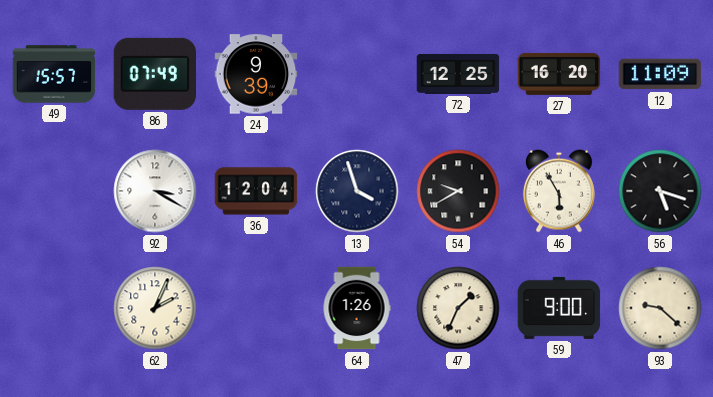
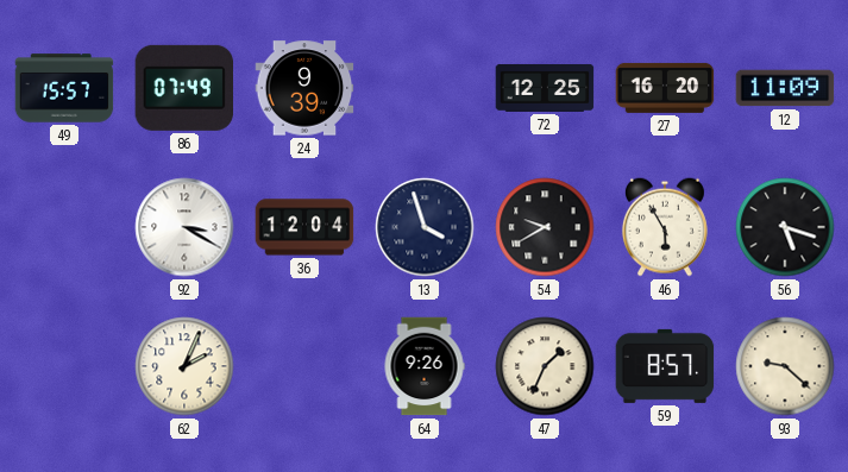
64: 1:26 -> 9:26
59: 9:00 -> 8:57
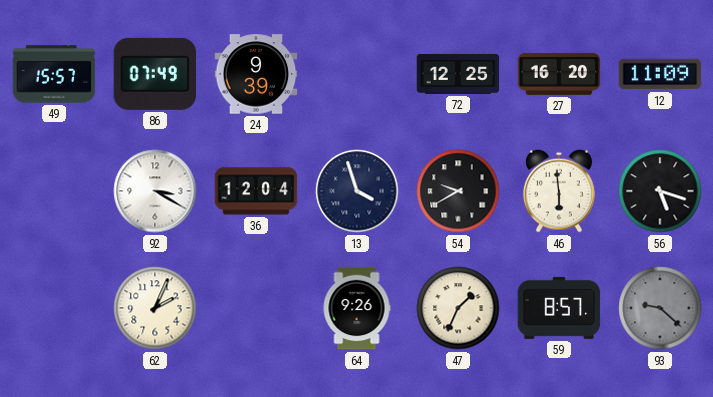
46: 5:55 -> 5:59
93 dial: cream -> grey
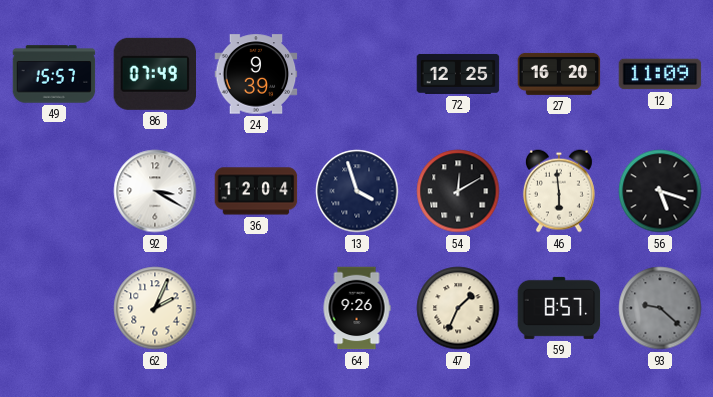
54: 9:40 -> 12:10
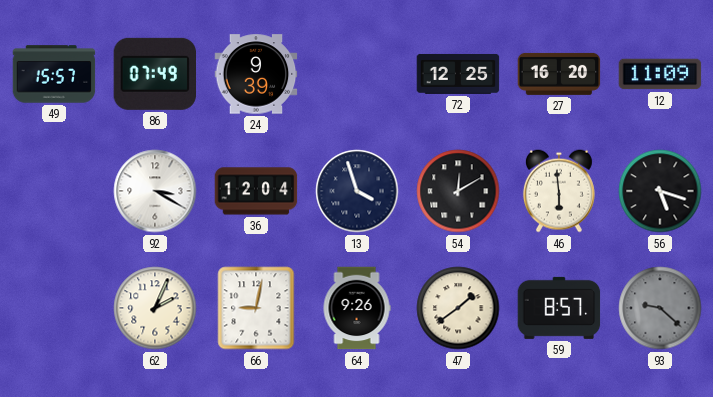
66: none -> 9:02
47: 1:34 -> 1:39
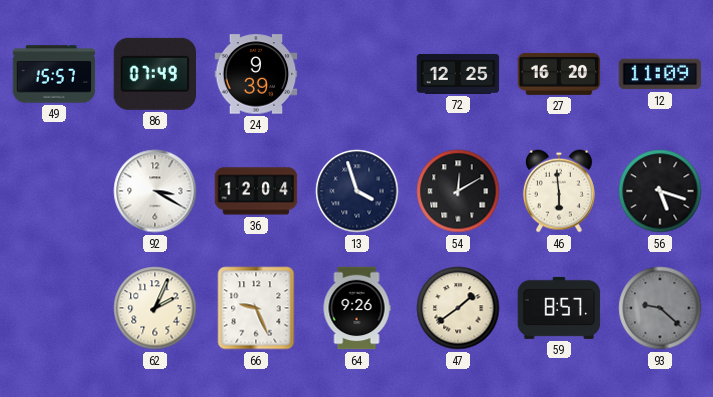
66: 9:02 -> 9:26
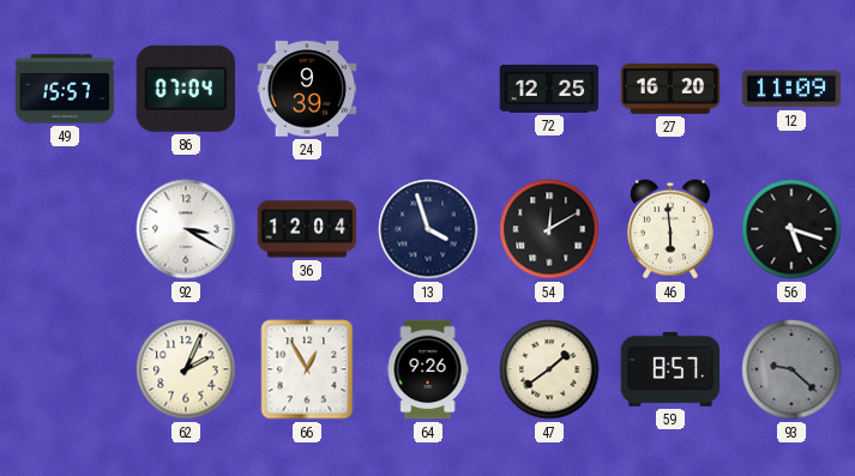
86: 07:49 -> 07:04
66: 9:26 -> 12:55
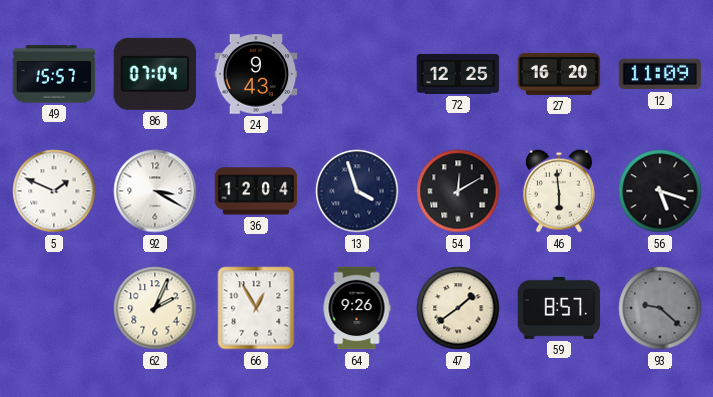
24: 9:39 -> 9:43
5: none -> 1:49
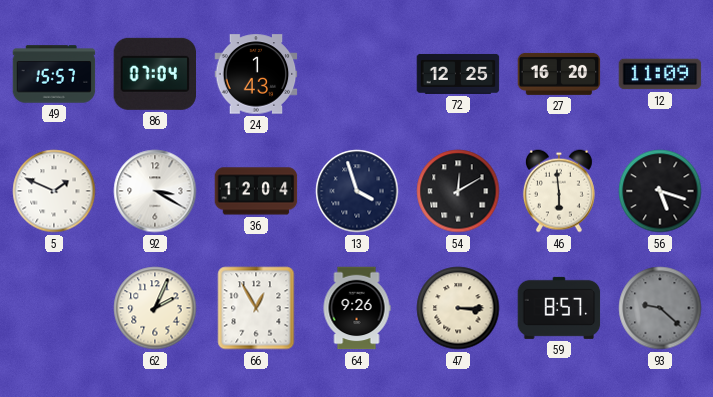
24: 9:43 -> 1:43
47: 1:39 -> 3:15
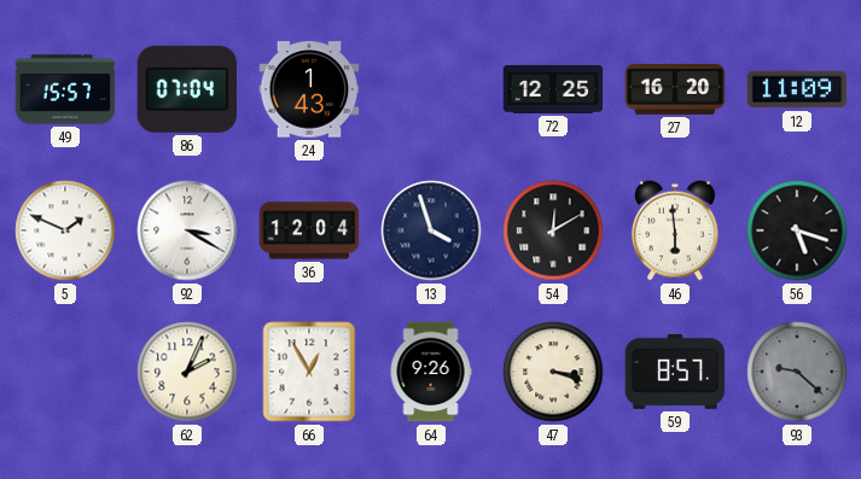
47: 3:15 -> 3:18
